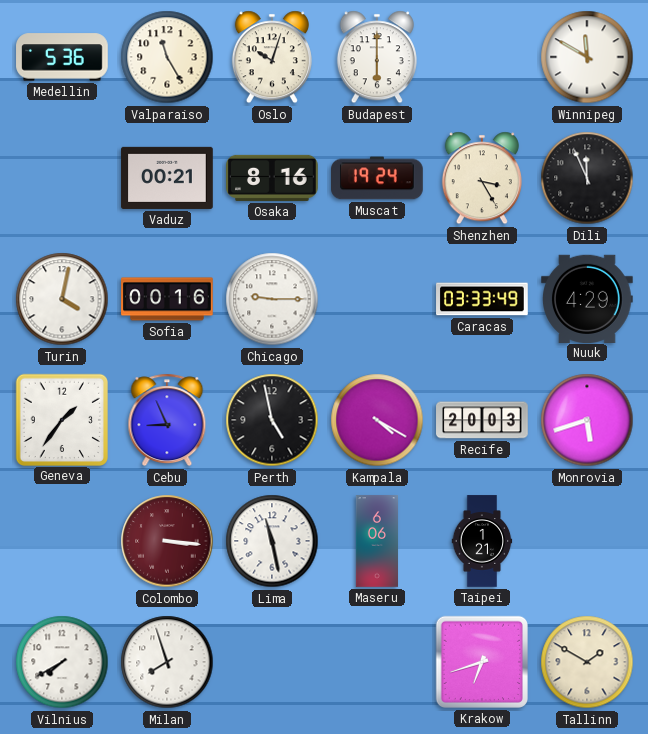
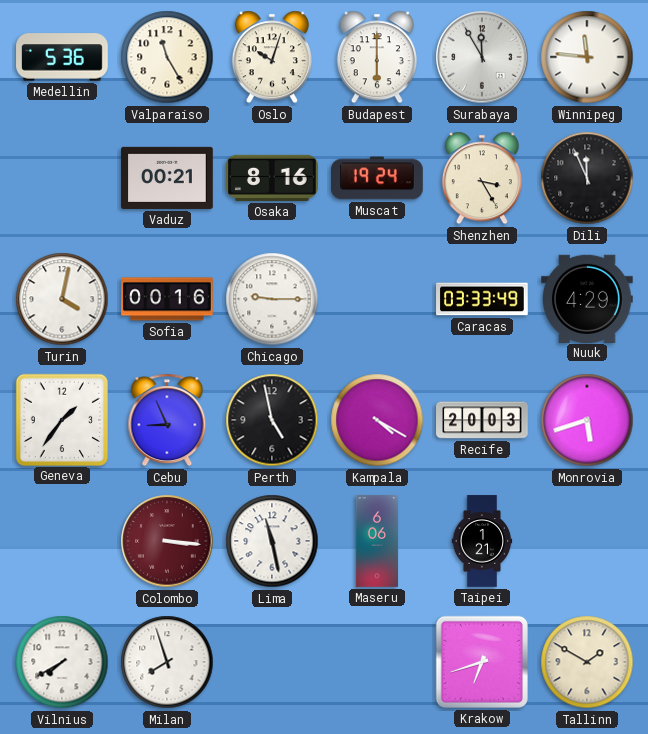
Surabaya: none -> 11:55
Winnipeg: 11:50 -> 11:46
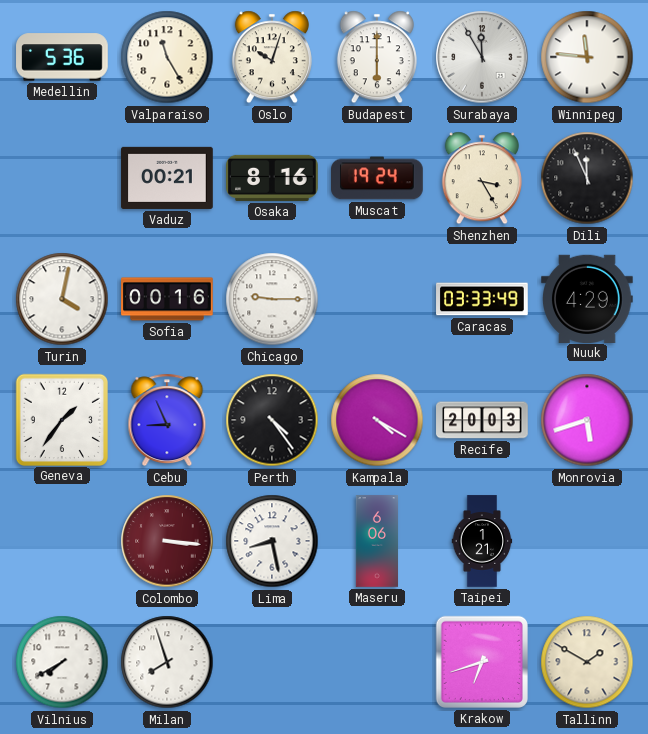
Perth: 4:58 -> 4:24
Lima: 11:28 -> 8:28
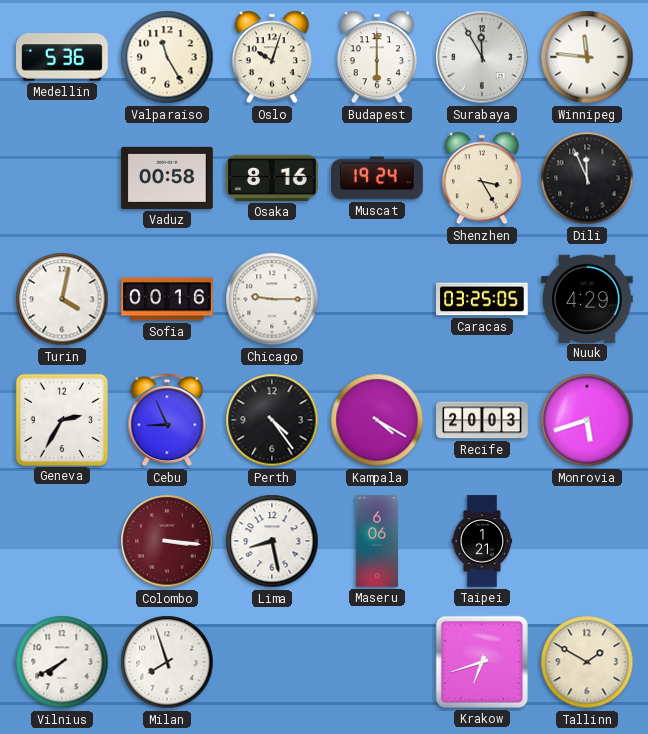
Vaduz: 00:21 -> 00:58
Caracas: 03:33 -> 03:25
Geneva: 1:36 -> 2:35
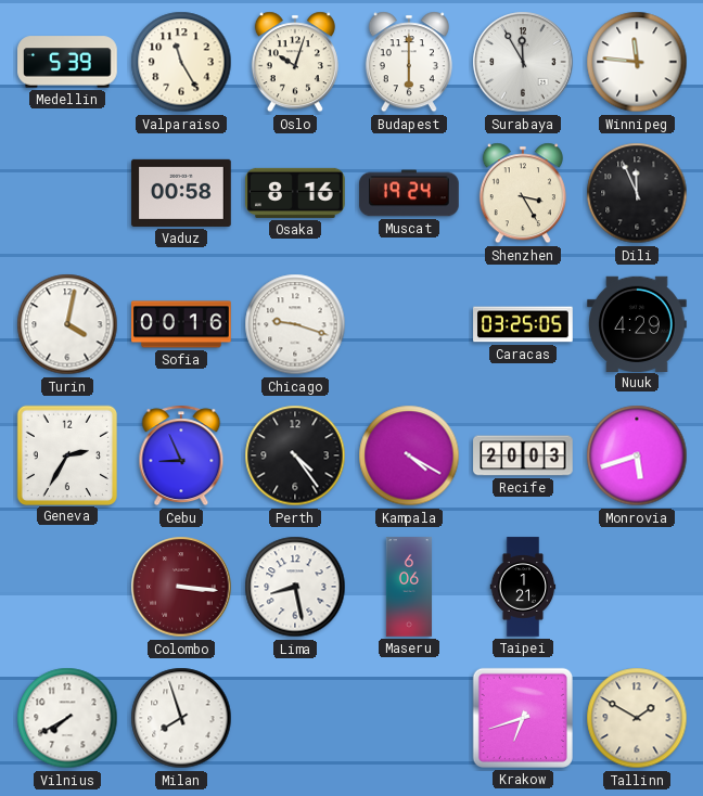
Medellin: 5:36 -> 5:39
Chicago: 9:15 -> 9:18
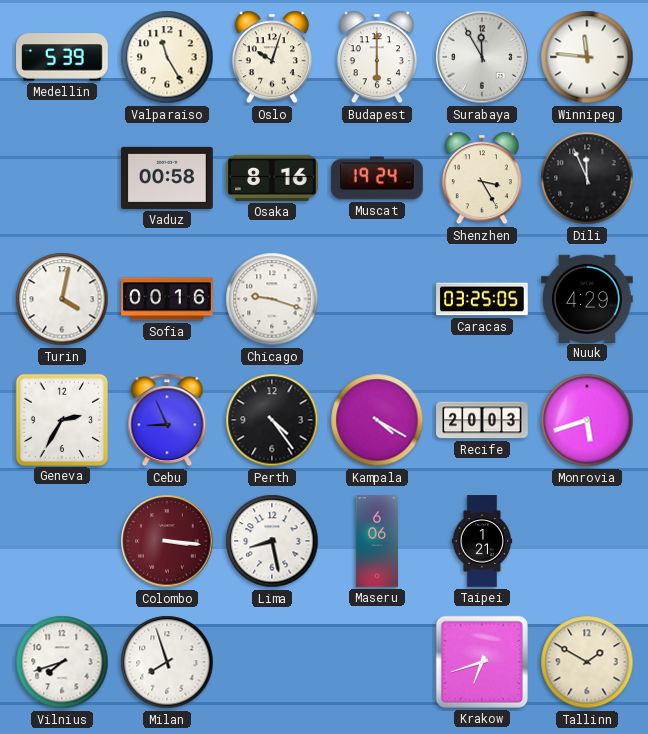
Vilnius: 7:40 -> 7:42
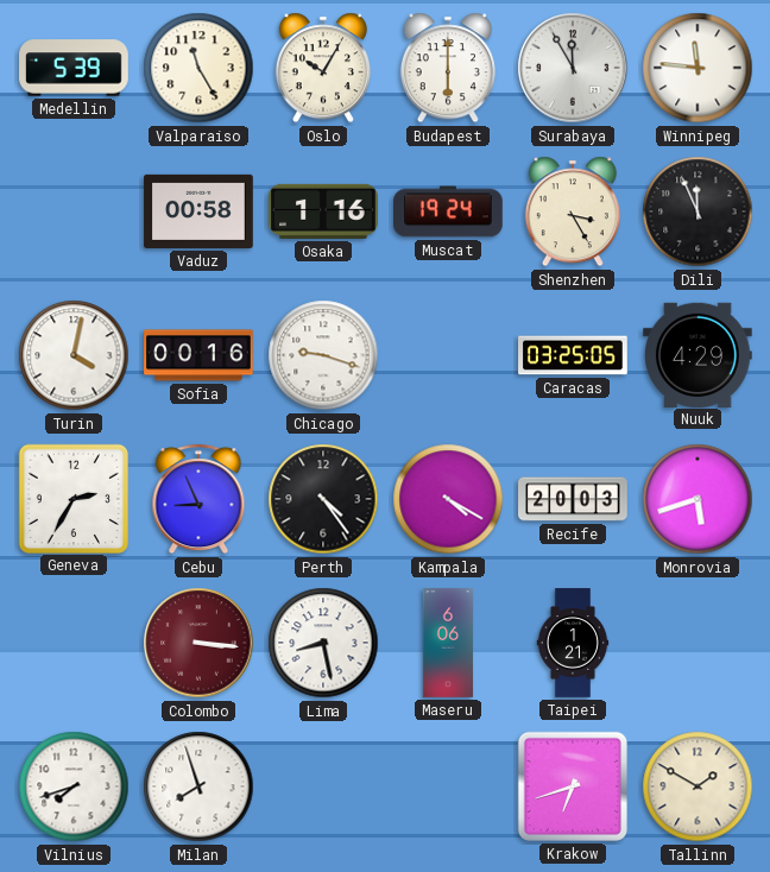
Oslo: 10:03 -> 10:05
Osaka: 8:16 -> 1:16
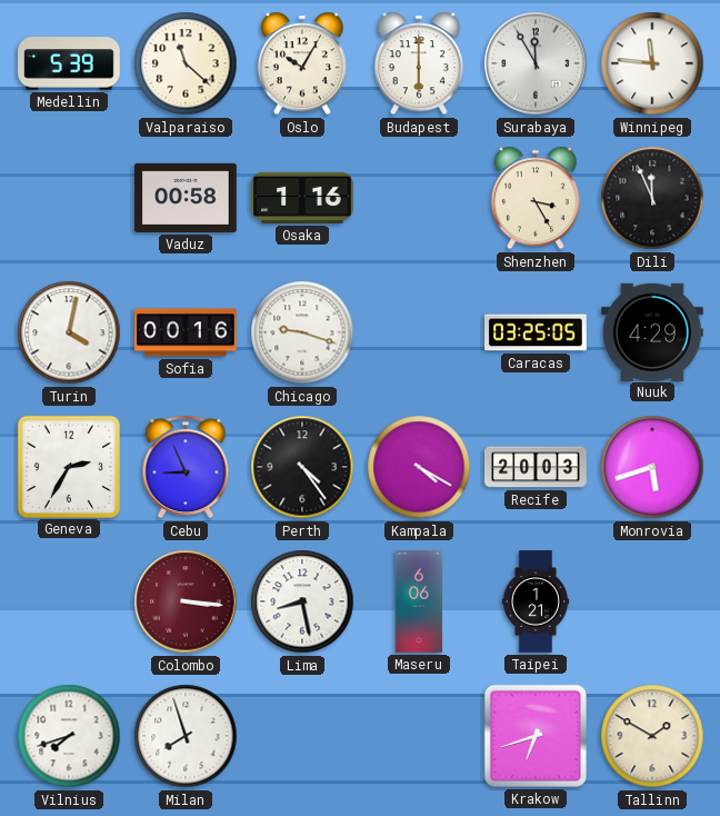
Valparaiso: 11:25 -> 11:22
Muscat: 19:24 -> none
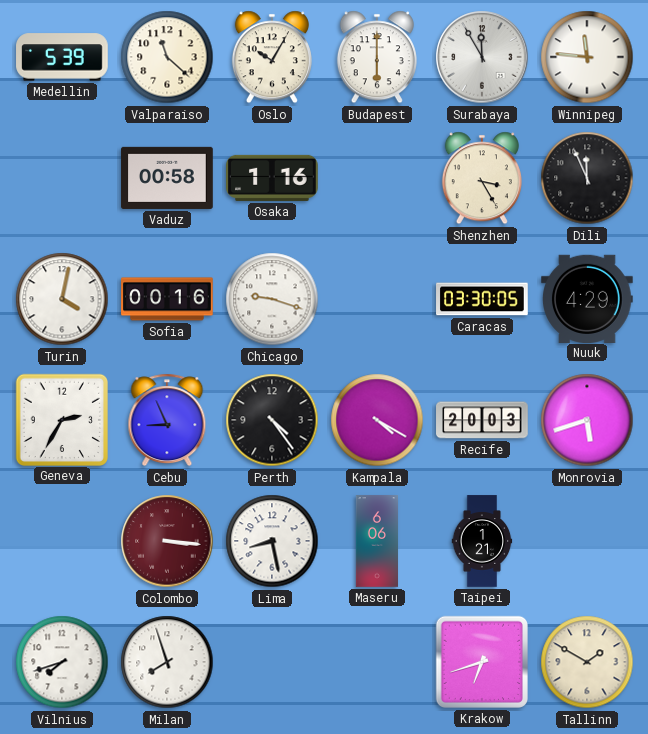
Caracas: 03:25 -> 03:30
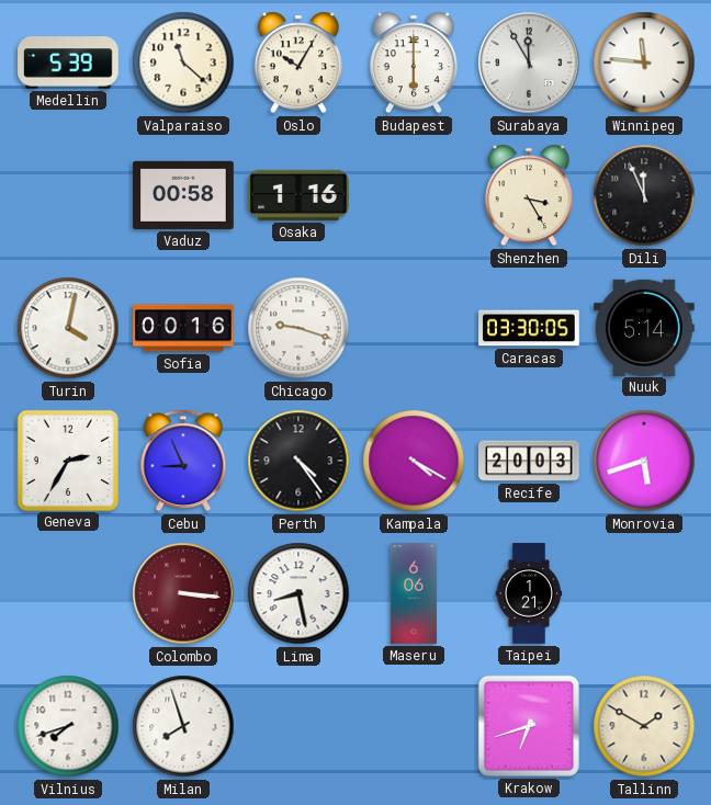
Nuuk: 4:29 -> 5:14
